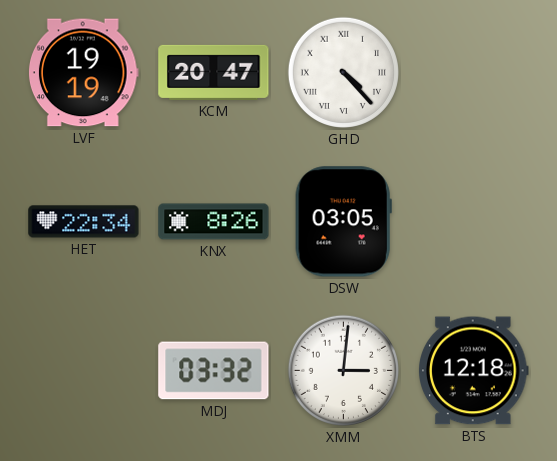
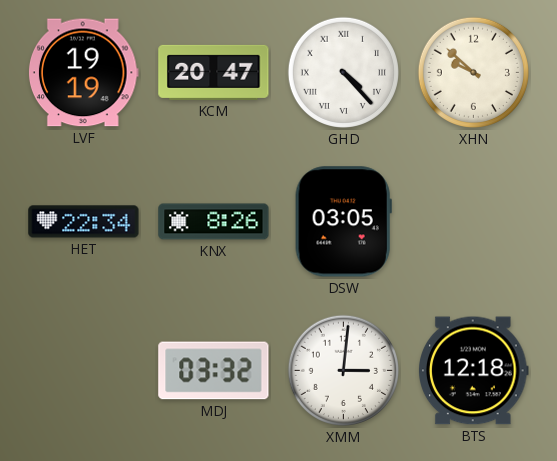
XHN: none -> 9:52
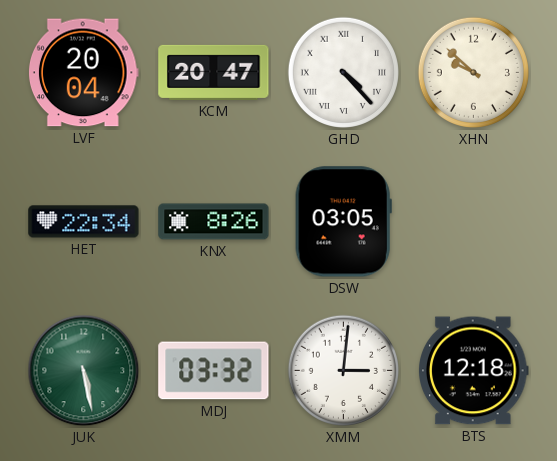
LVF: 19:19 -> 20:04
JUK: none -> 5:28
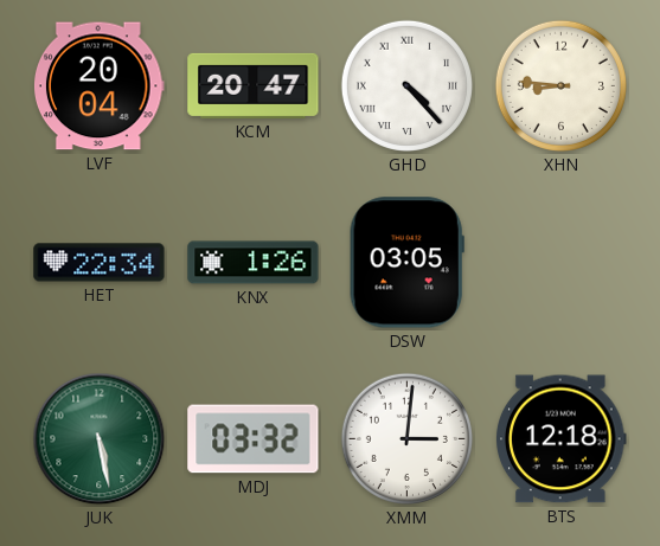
XHN: 9:52 -> 8:46
KNX: 8:26 -> 1:26
